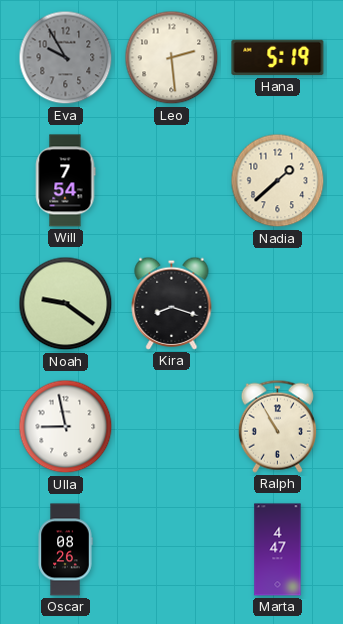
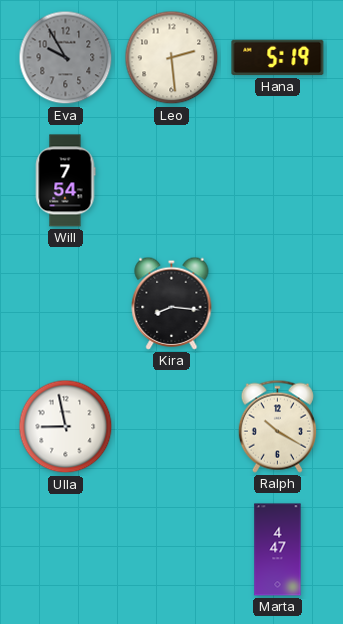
Nadia: 1:38 -> none
Noah: 9:21 -> none
Kira: 8:18 -> 8:16
Ralph: 10:55 -> 10:20
Oscar: 08:26 -> none
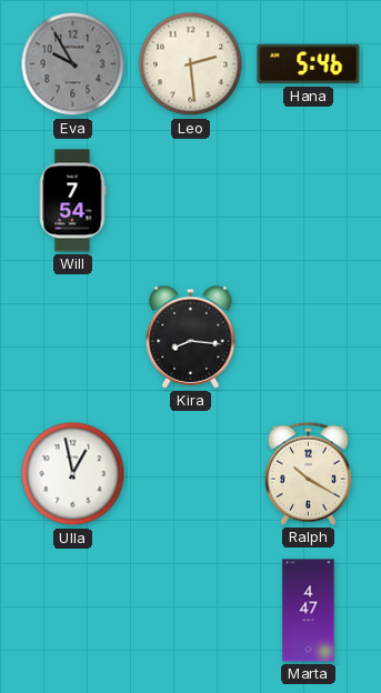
Hana: 5:19 -> 5:46
Ulla: 8:58 -> 12:58
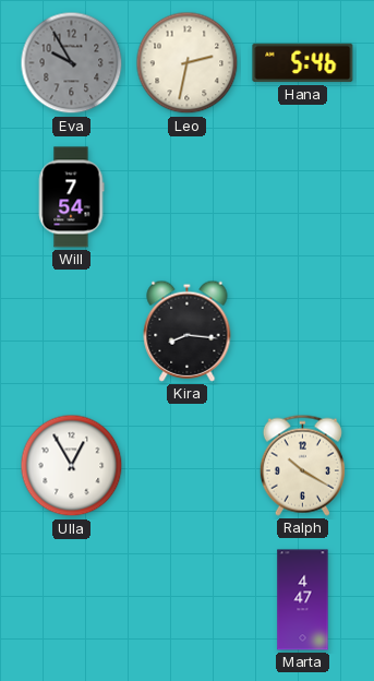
Leo: 2:29 -> 2:32
Ulla: 12:58 -> 12:55
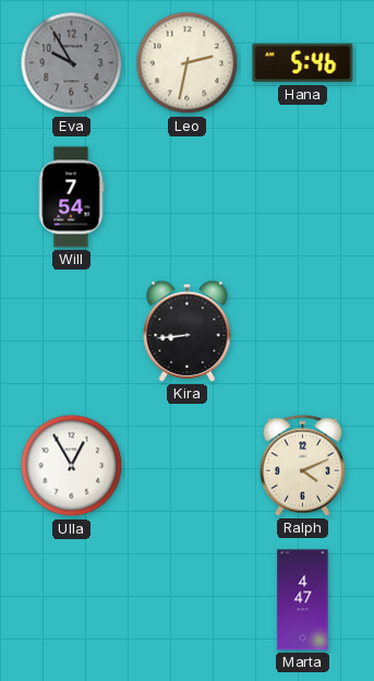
Kira: 8:16 -> 8:44
Ralph: 10:20 -> 4:11
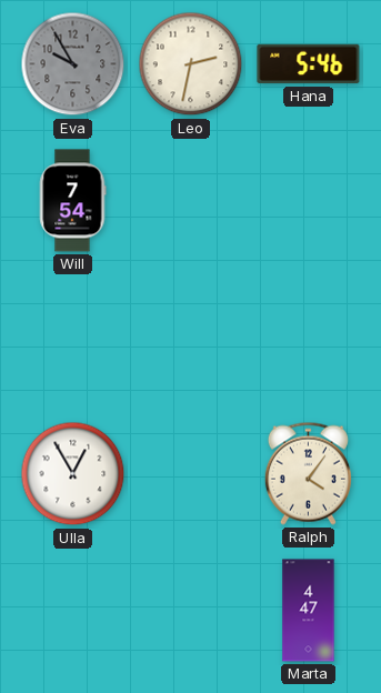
Kira: 8:44 -> none
Ralph: 4:11 -> 4:06
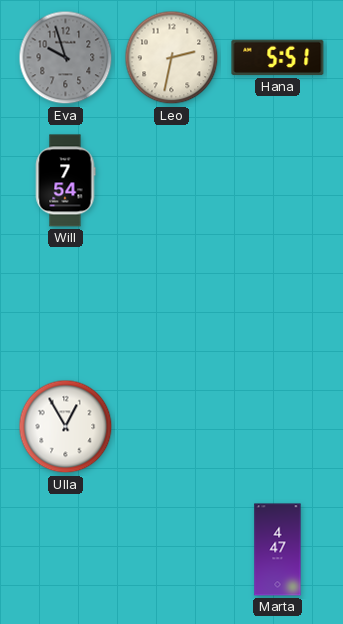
Eva: 9:55 -> 9:57
Hana: 5:46 -> 5:51
Ralph: 4:06 -> none
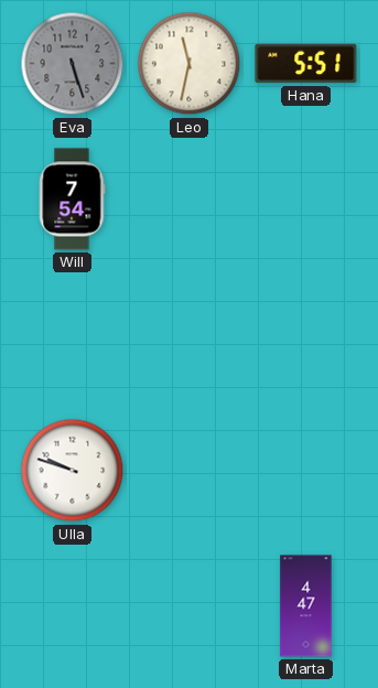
Eva: 9:57 -> 5:27
Leo: 2:32 -> 11:32
Ulla: 12:55 -> 9:48
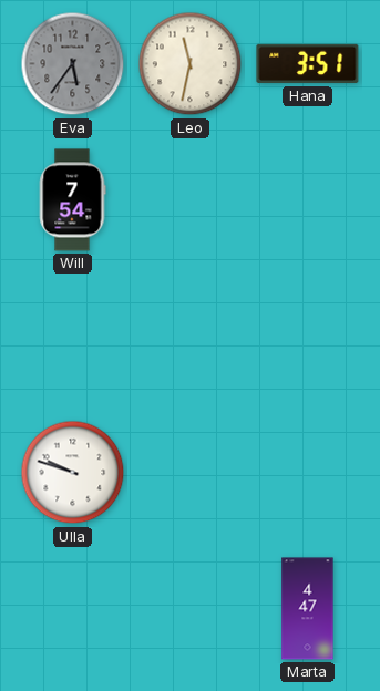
Eva: 5:27 -> 5:36
Hana: 5:51 -> 3:51
